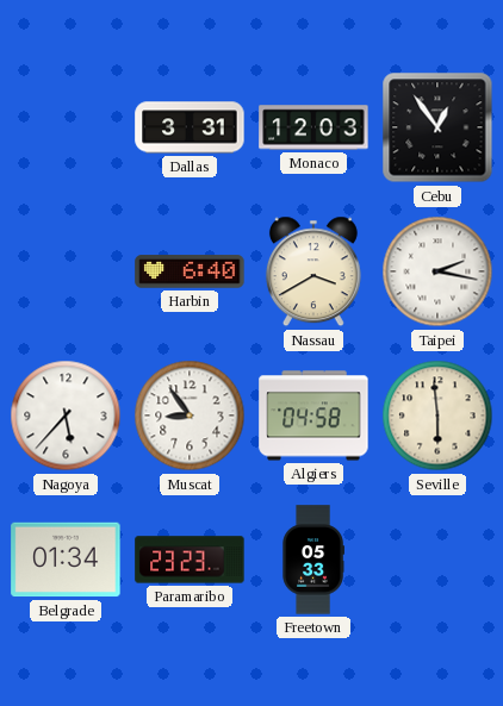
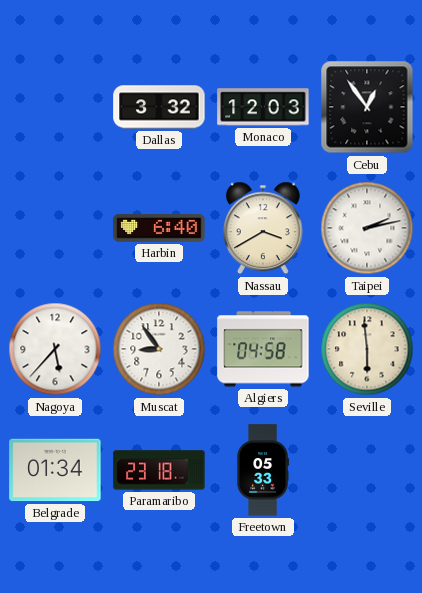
Dallas: 3:31 -> 3:32
Taipei: 2:17 -> 2:13
Paramaribo: 23:23 -> 23:18
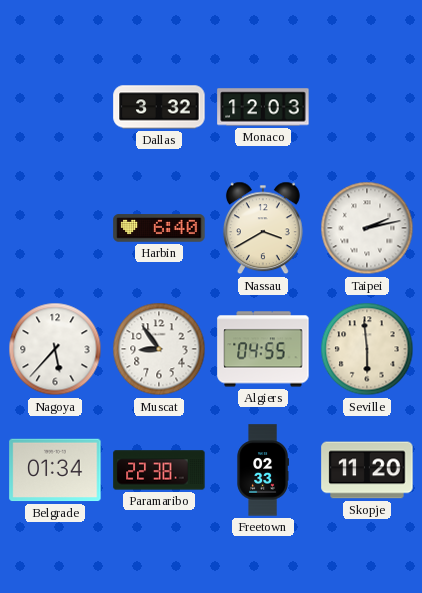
Cebu: 12:54 -> none
Algiers: 04:58 -> 04:55
Paramaribo: 23:18 -> 22:38
Freetown: 05:33 -> 02:33
Skopje: none -> 11:20
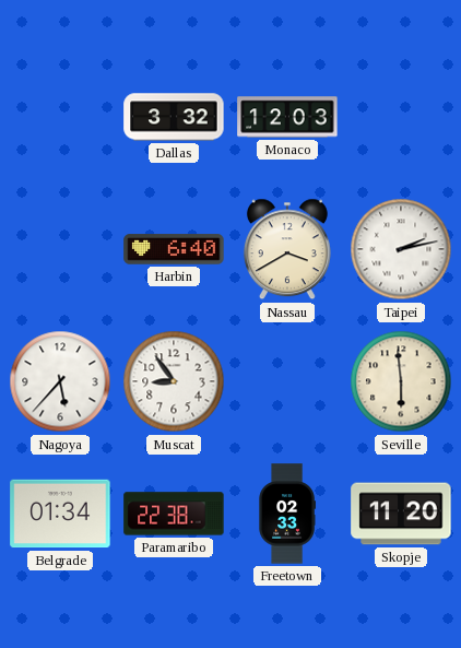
Algiers: 04:55 -> none
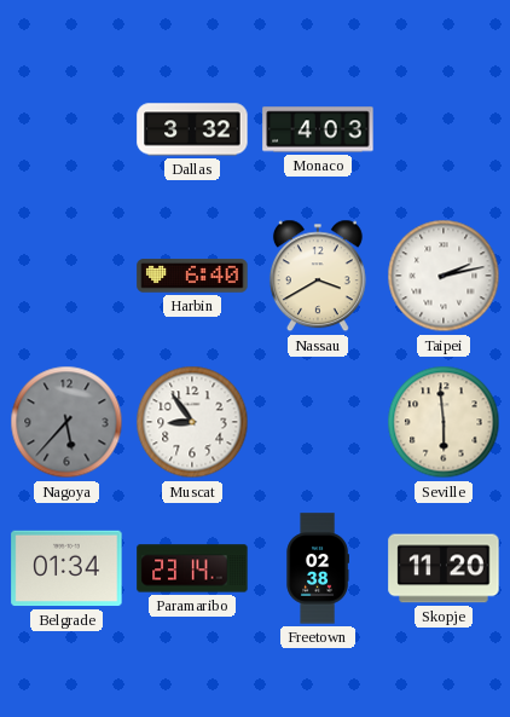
Monaco: 12:03 -> 4:03
Nagoya dial: white -> grey
Paramaribo: 22:38 -> 23:14
Freetown: 02:33 -> 02:38
